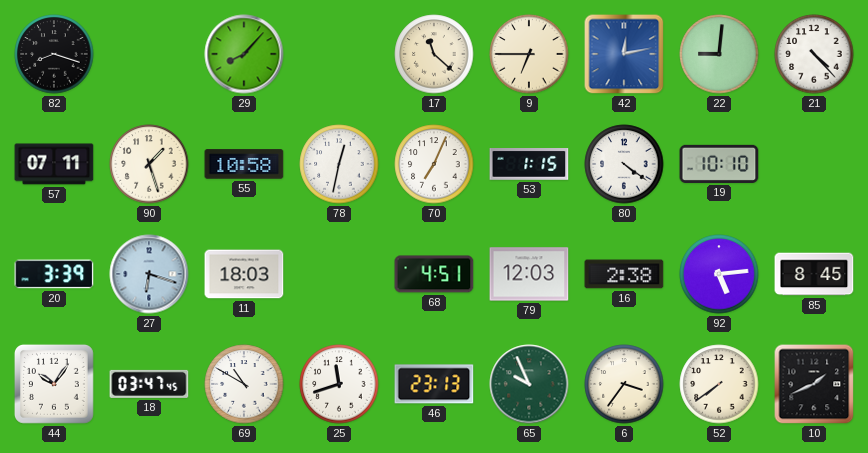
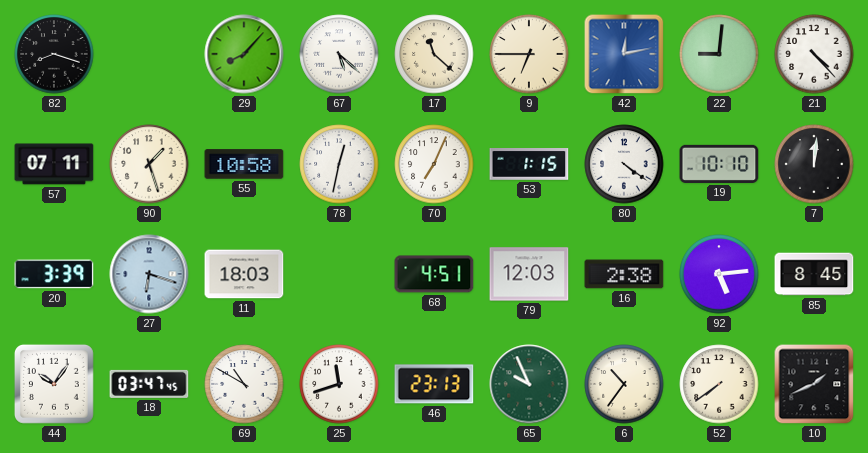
67: none -> 5:22
7: none -> 12:01
6: 3:36 -> 10:36
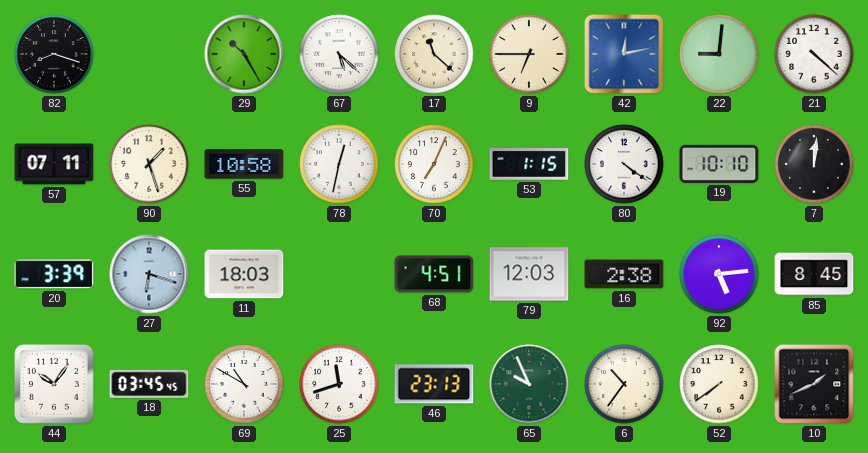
29: 8:07 -> 10:25
21: 4:23 -> 4:22
18: 03:47 -> 03:45
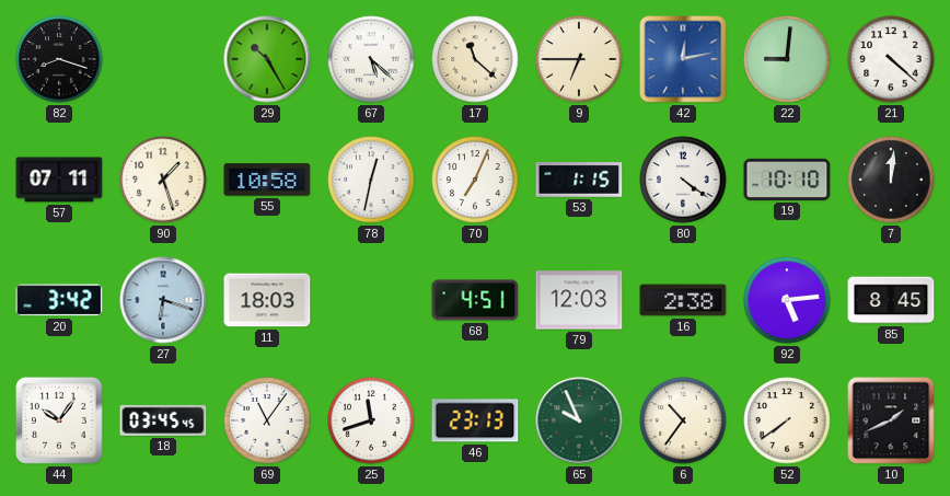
20: 3:39 -> 3:42
69: 10:50 -> 11:06
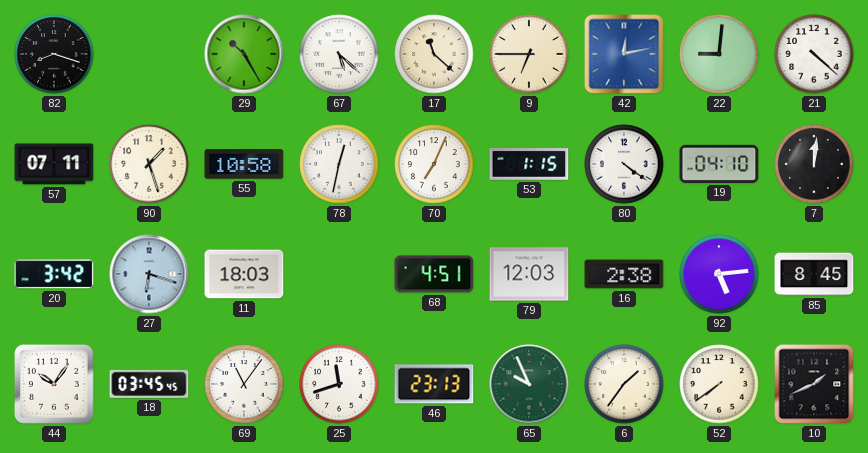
19: 10:10 -> 04:10
6: 10:36 -> 1:36
